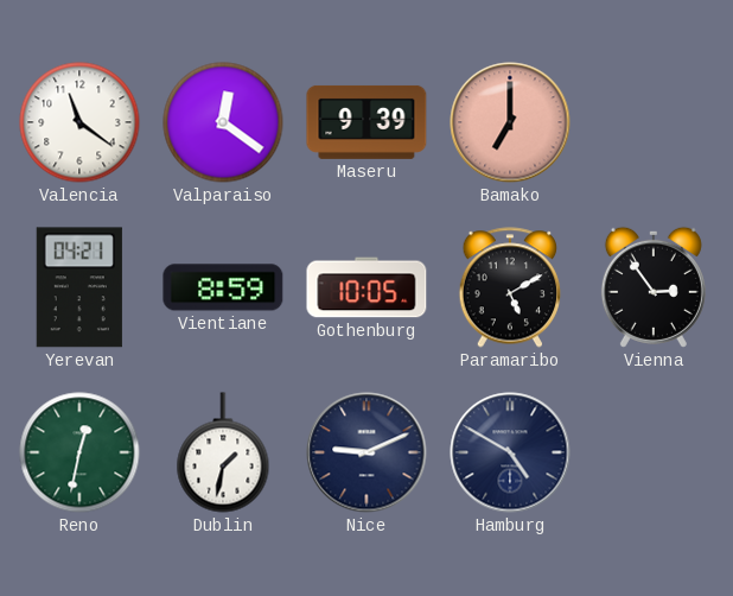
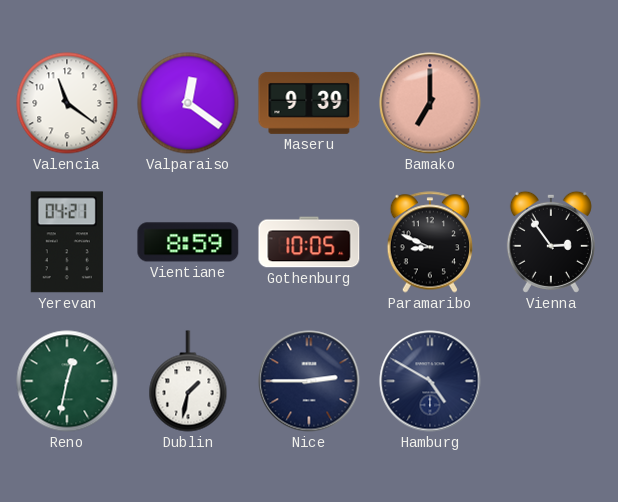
Paramaribo: 5:10 -> 8:49
Nice: 9:11 -> 2:45
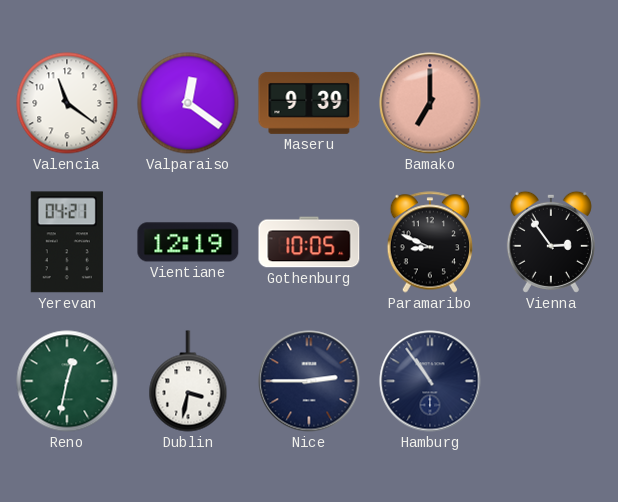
Vientiane: 8:59 -> 12:19
Dublin: 1:32 -> 3:32
Hamburg: 4:50 -> 10:54
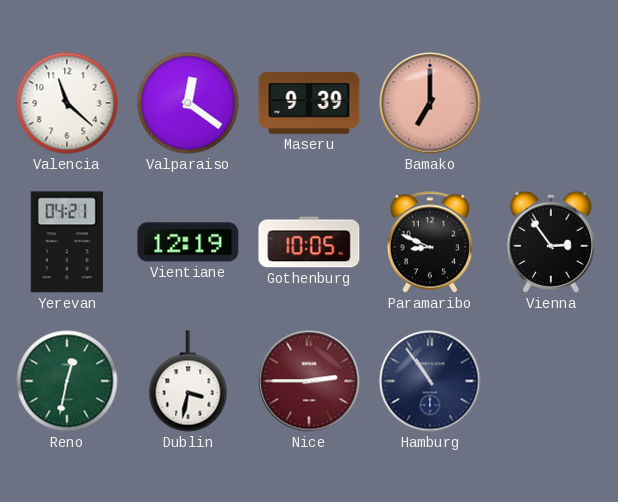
Valencia: 11:21 -> 11:22
Nice dial: navy -> burgundy
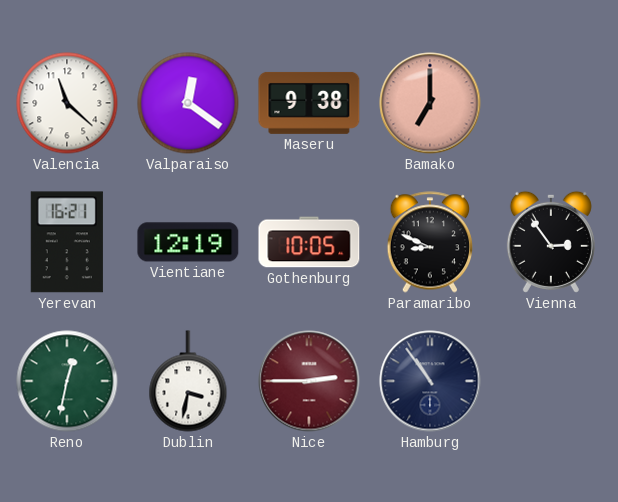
Maseru: 9:39 -> 9:38
Yerevan: 04:21 -> 16:21
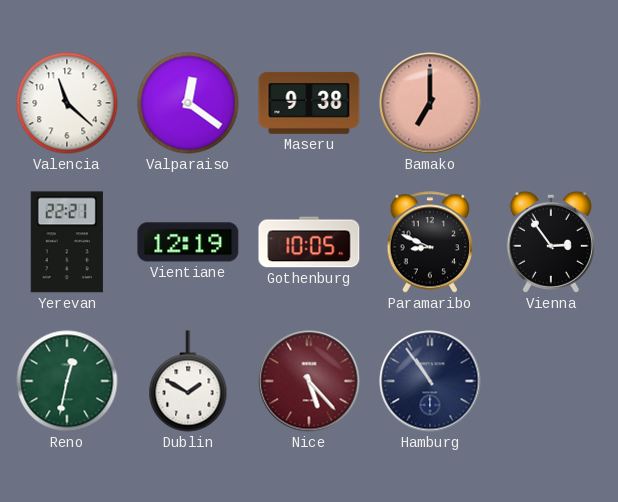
Yerevan: 16:21 -> 22:21
Dublin: 3:32 -> 1:50
Nice: 2:45 -> 5:23
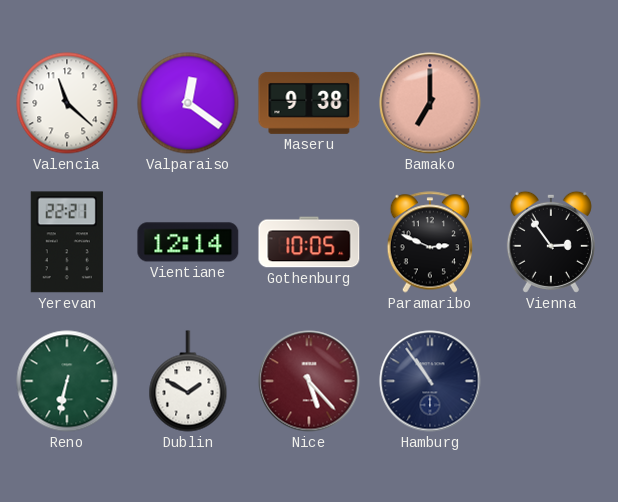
Vientiane: 12:19 -> 12:14
Paramaribo: 8:49 -> 2:49
Reno: 12:32 -> 6:32
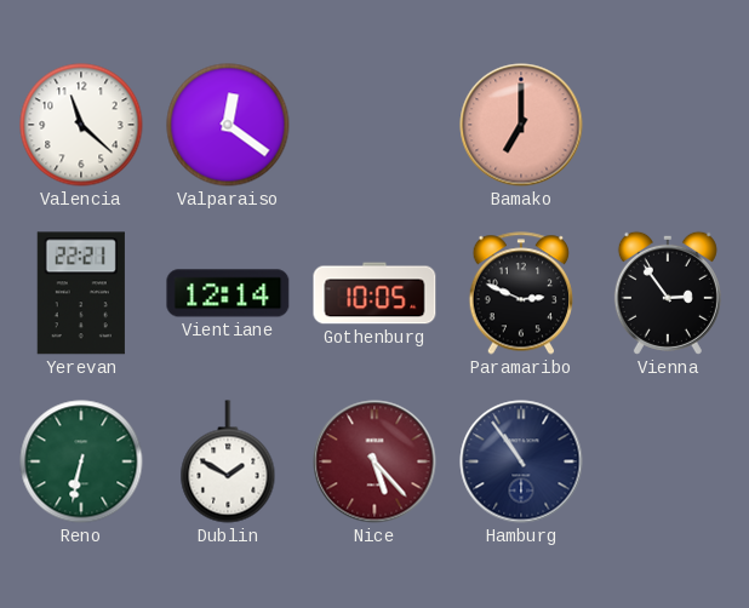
Maseru: 9:38 -> none
